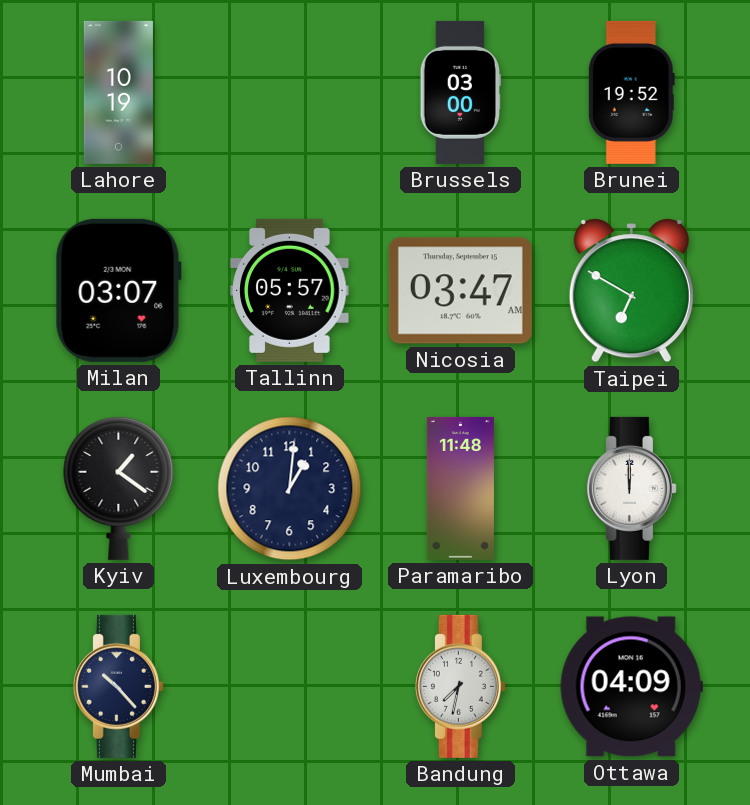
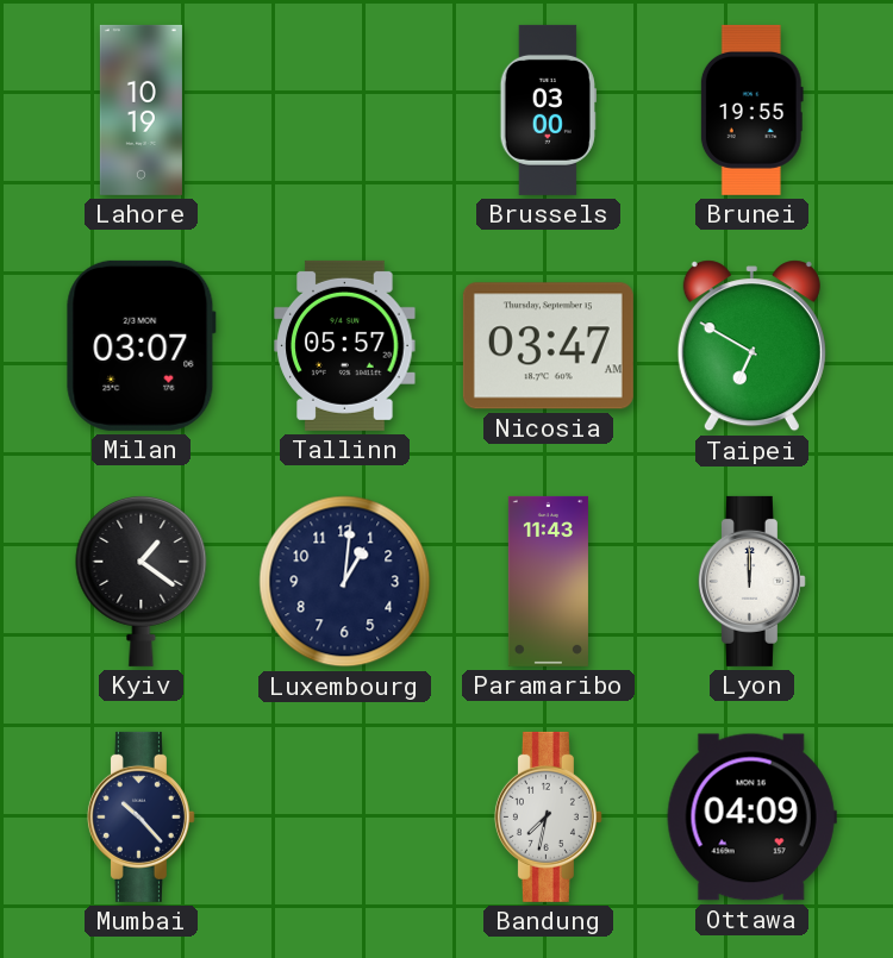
Brunei: 19:52 -> 19:55
Paramaribo: 11:48 -> 11:43
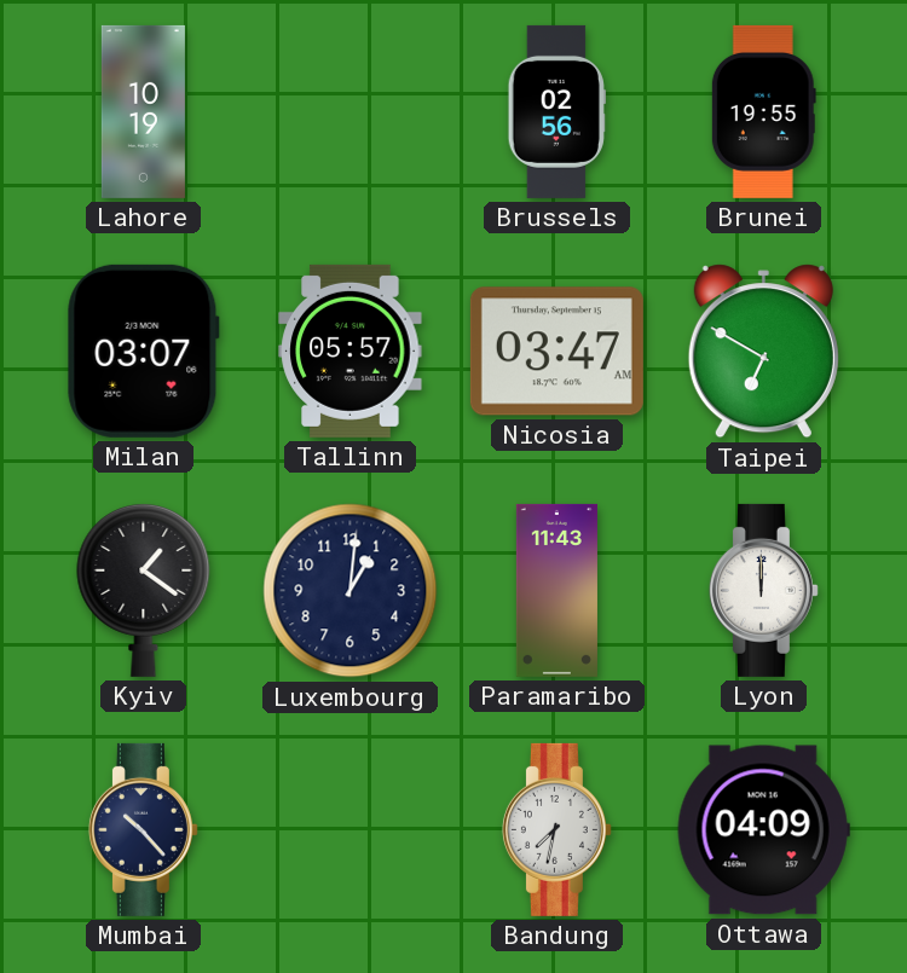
Brussels: 03:00 -> 02:56
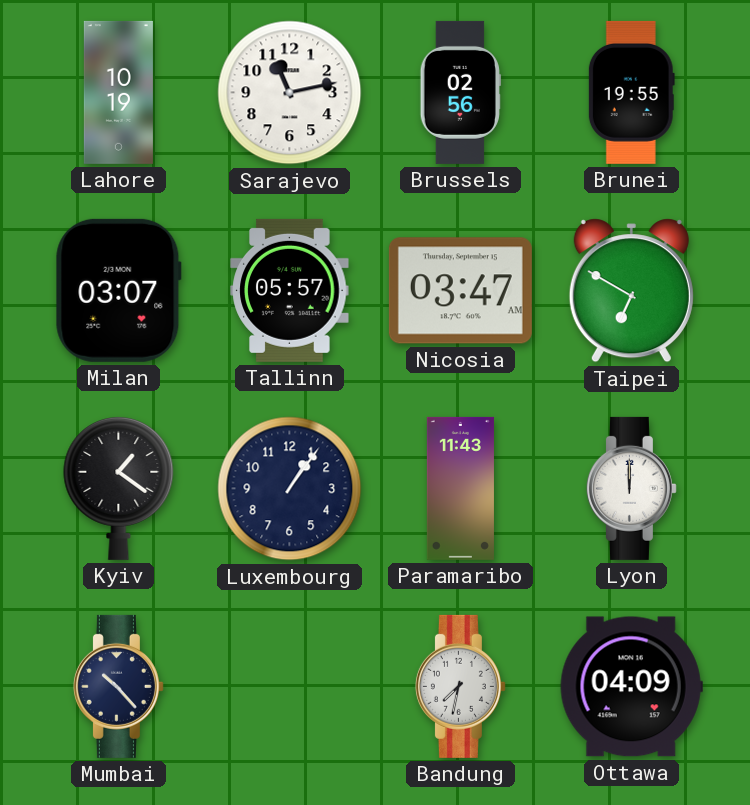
Sarajevo: none -> 11:13
Luxembourg: 1:01 -> 1:06
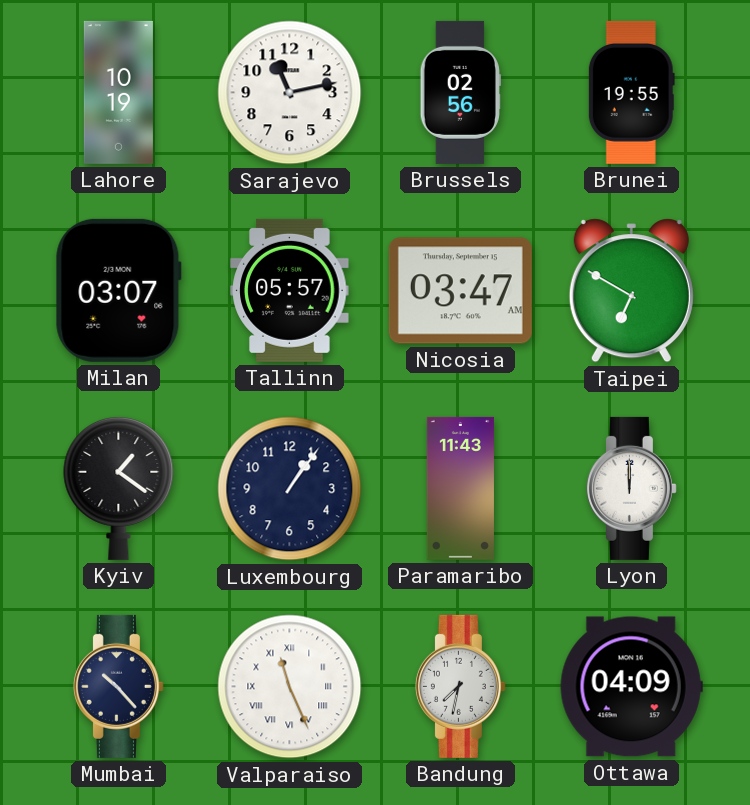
Valparaiso: none -> 11:26
